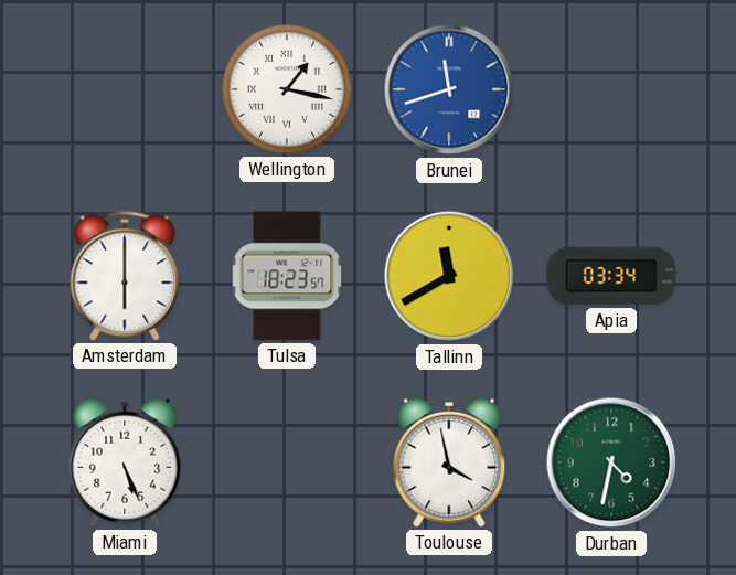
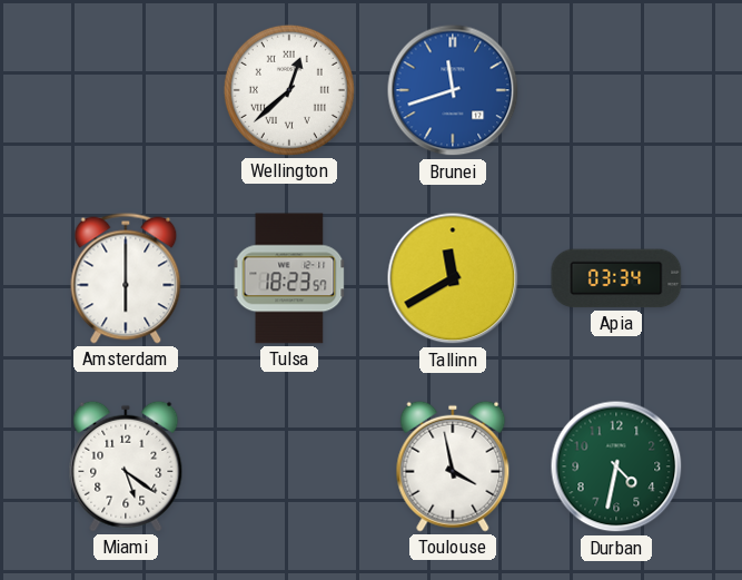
Wellington: 1:17 -> 12:38
Miami: 5:26 -> 5:21
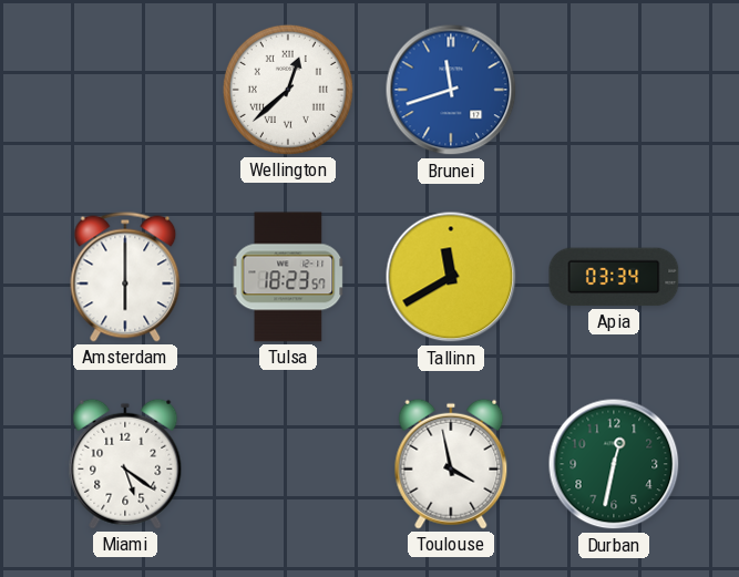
Durban: 4:32 -> 12:32
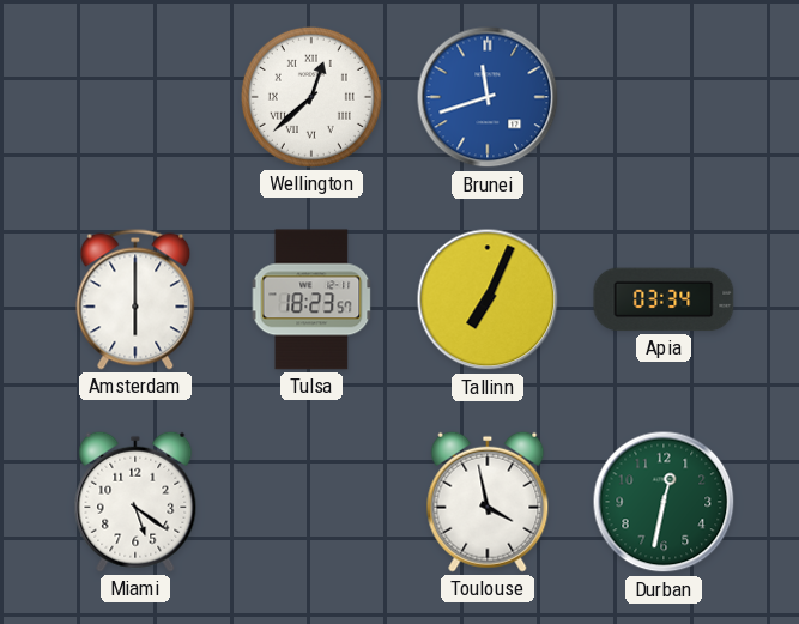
Tallinn: 11:40 -> 7:04
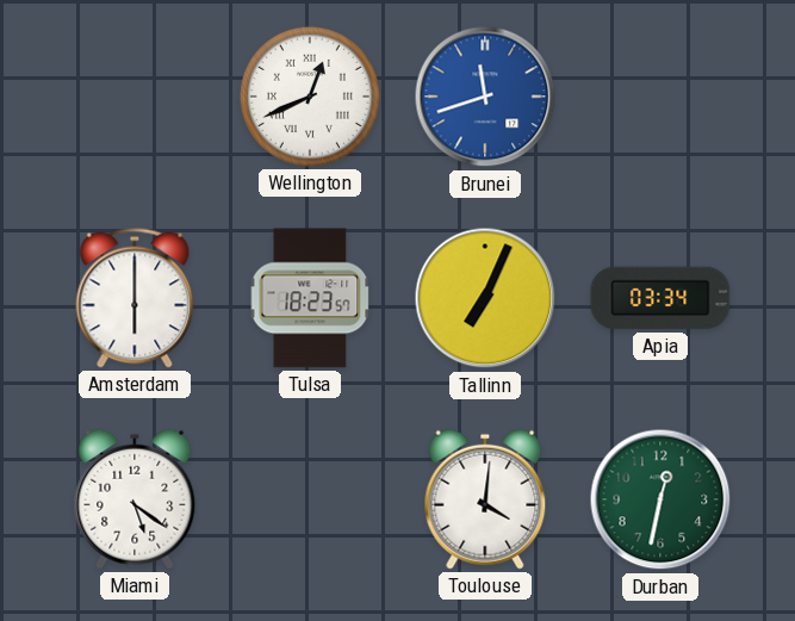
Wellington: 12:38 -> 12:41
Toulouse: 3:58 -> 4:01
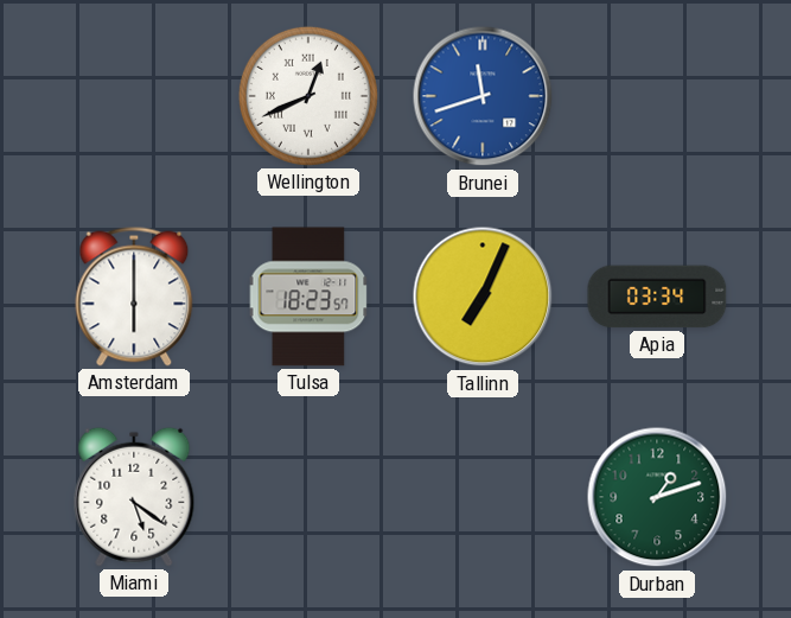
Toulouse: 4:01 -> none
Durban: 12:32 -> 1:12
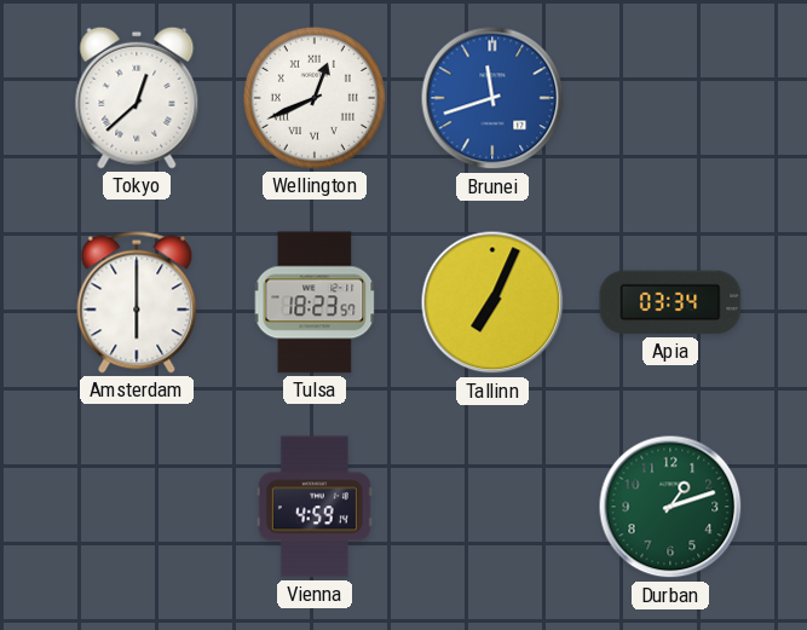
Tokyo: none -> 12:38
Miami: 5:21 -> none
Vienna: none -> 4:59
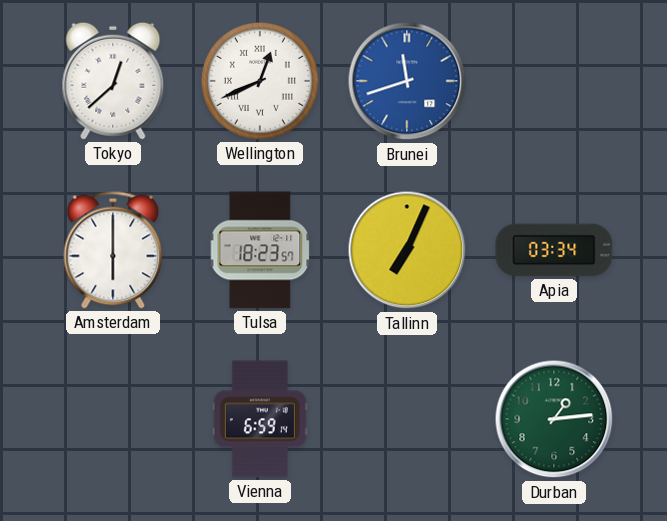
Vienna: 4:59 -> 6:59
Durban: 1:12 -> 1:14
